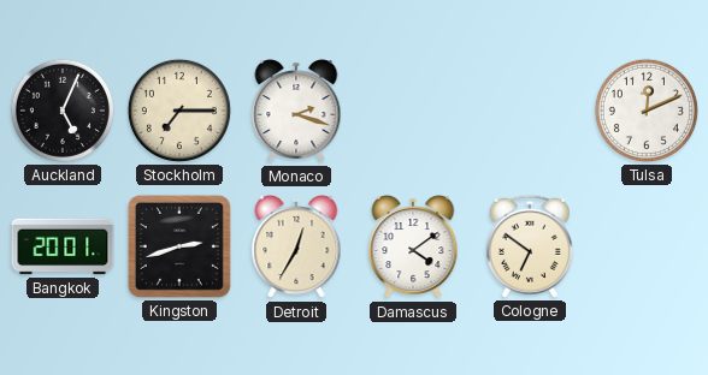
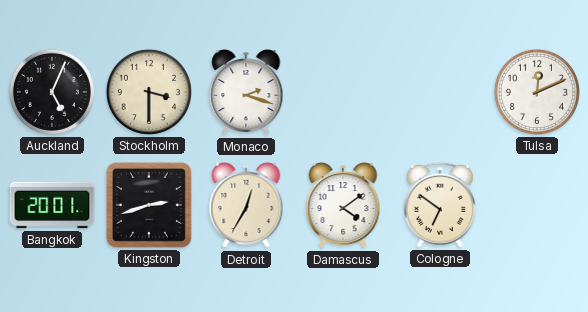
Stockholm: 7:15 -> 3:30
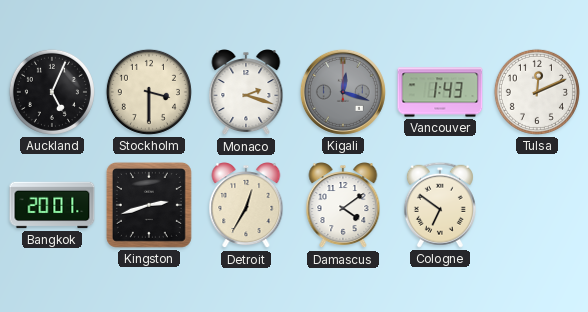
Kigali: none -> 12:18
Vancouver: none -> 1:43
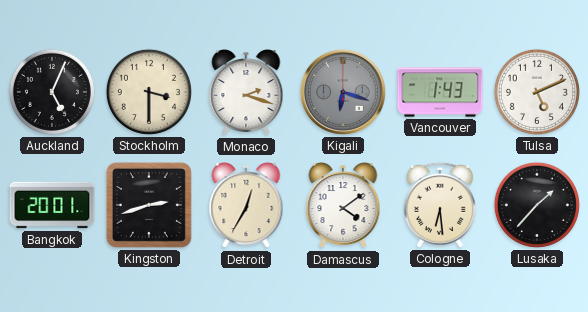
Kigali: 12:18 -> 6:18
Tulsa: 12:11 -> 5:11
Cologne: 6:51 -> 6:29
Lusaka: none -> 1:37
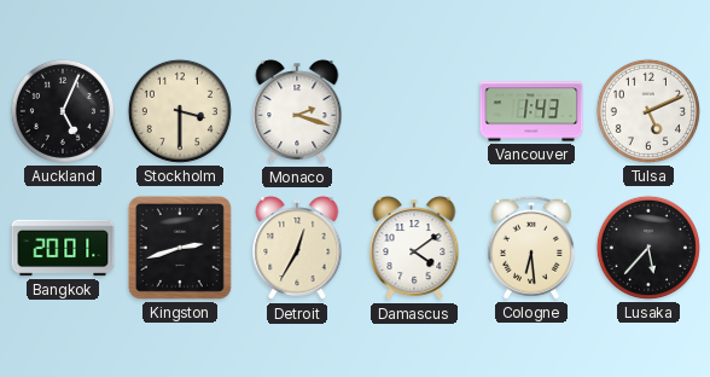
Kigali: 6:18 -> none
Lusaka: 1:37 -> 5:37
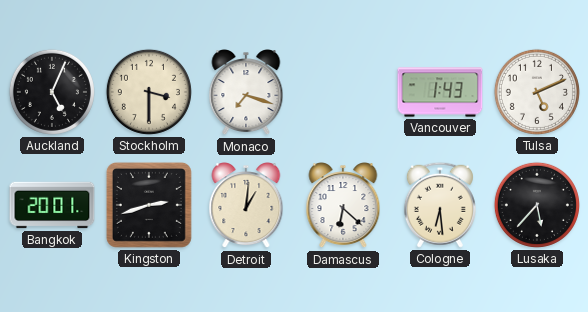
Monaco: 2:18 -> 7:18
Detroit: 12:35 -> 1:01
Damascus: 4:09 -> 6:22
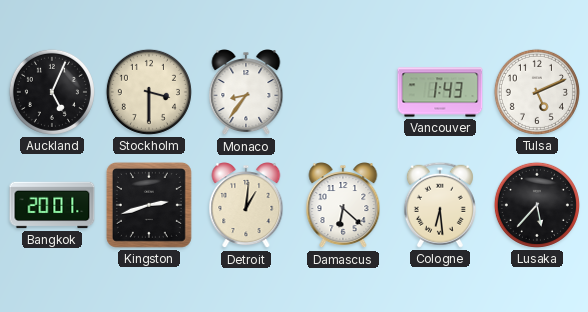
Monaco: 7:18 -> 8:36
